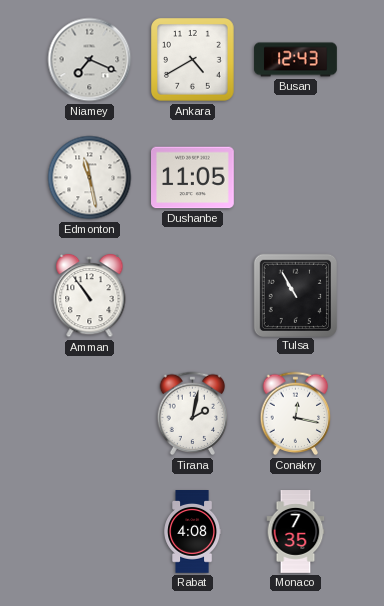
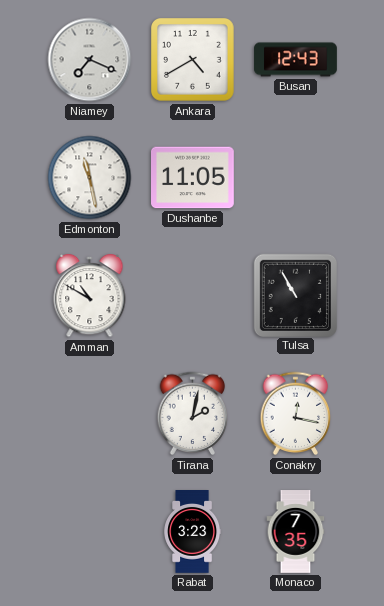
Amman: 10:54 -> 10:50
Rabat: 4:08 -> 3:23
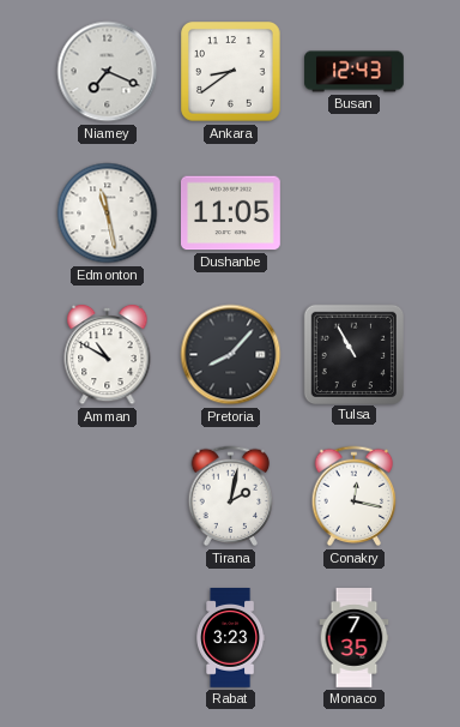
Ankara: 4:40 -> 8:39
Pretoria: none -> 8:07
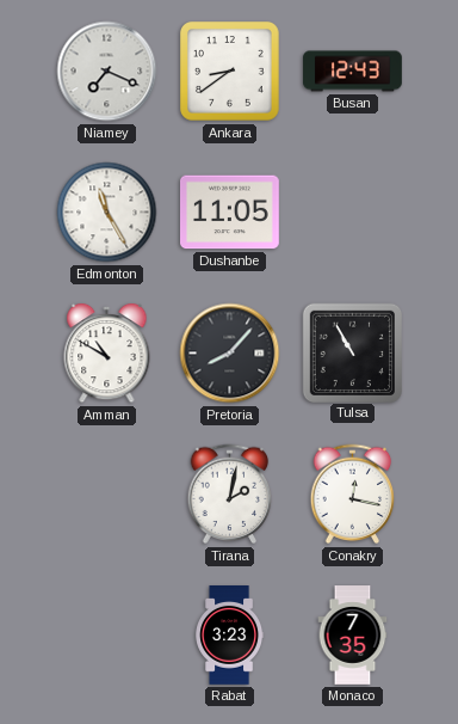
Edmonton: 11:28 -> 11:25
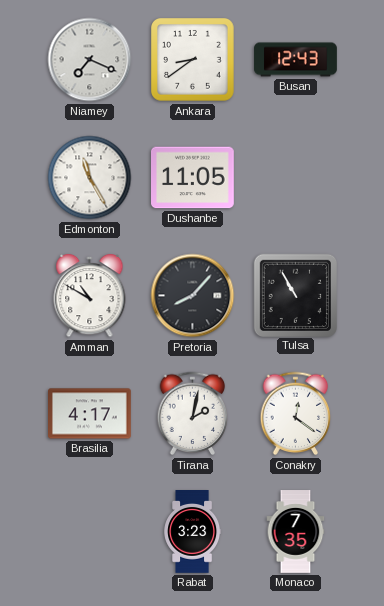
Brasilia: none -> 4:17
Conakry: 12:17 -> 12:21
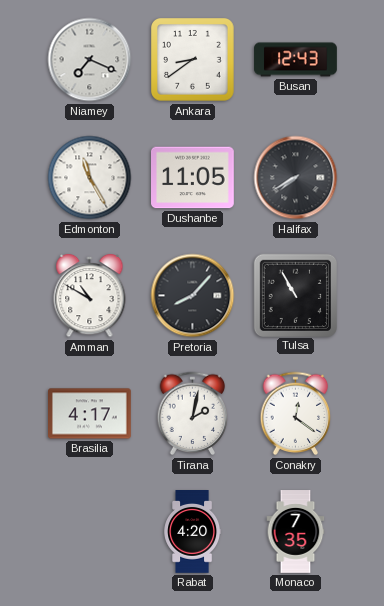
Halifax: none -> 7:40
Rabat: 3:23 -> 4:20
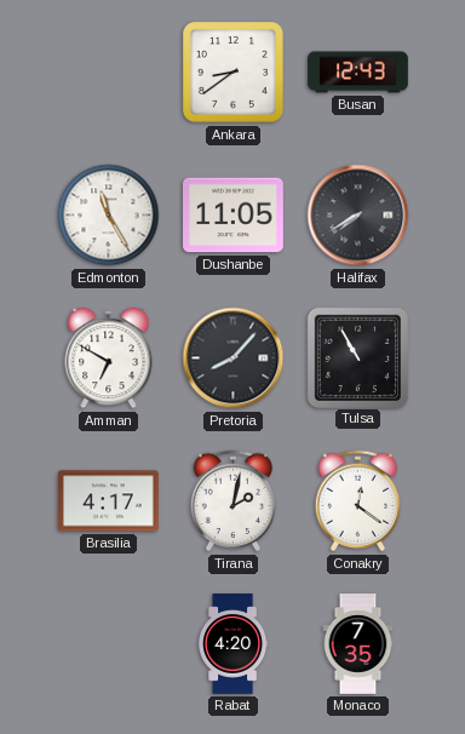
Niamey: 7:19 -> none
Amman: 10:50 -> 6:50
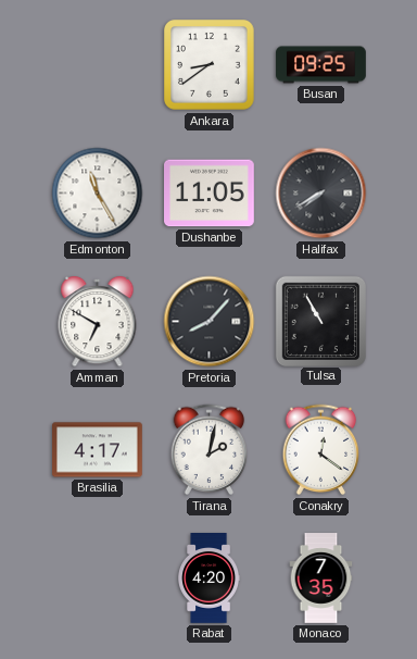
Busan: 12:43 -> 09:25
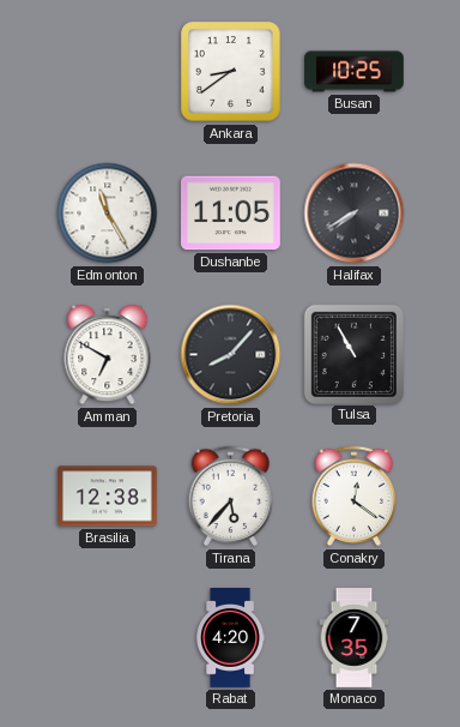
Busan: 09:25 -> 10:25
Brasilia: 4:17 -> 12:38
Tirana: 2:02 -> 5:37
